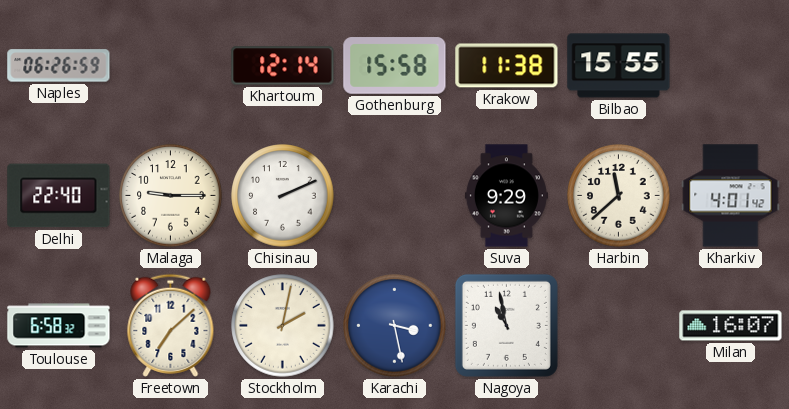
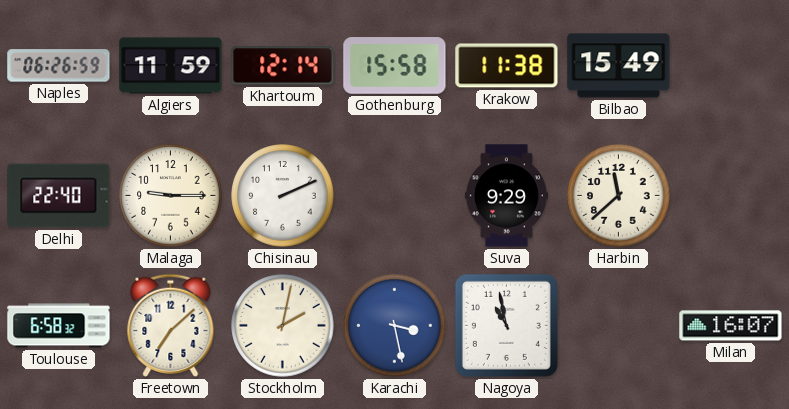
Algiers: none -> 11:59
Bilbao: 15:55 -> 15:49
Kharkiv: 4:01 -> none
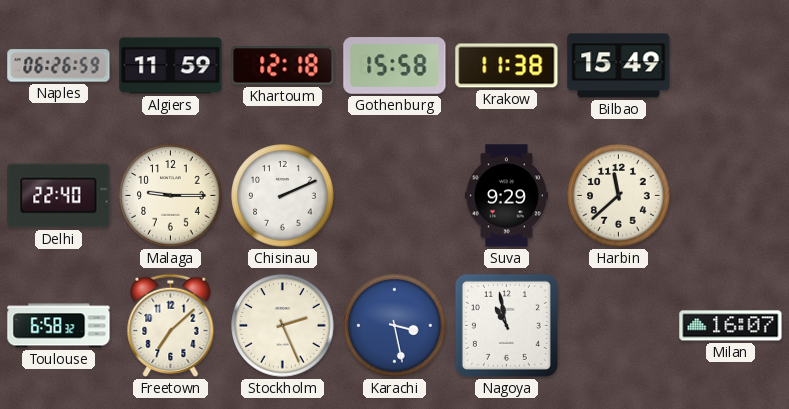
Khartoum: 12:14 -> 12:18
Stockholm: 2:02 -> 2:26
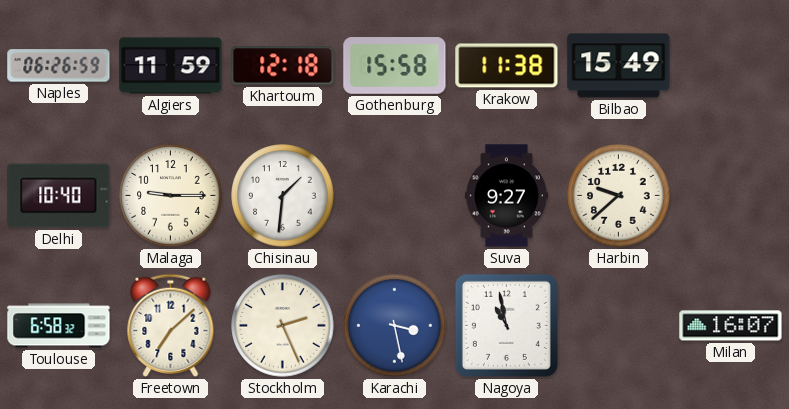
Delhi: 22:40 -> 10:40
Chisinau: 2:11 -> 1:31
Suva: 9:29 -> 9:27
Harbin: 11:38 -> 9:38
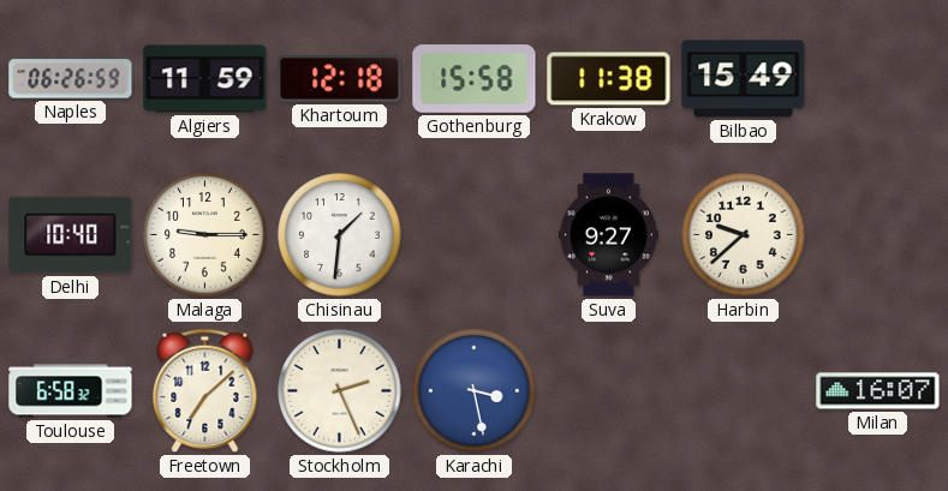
Nagoya: 10:58 -> none
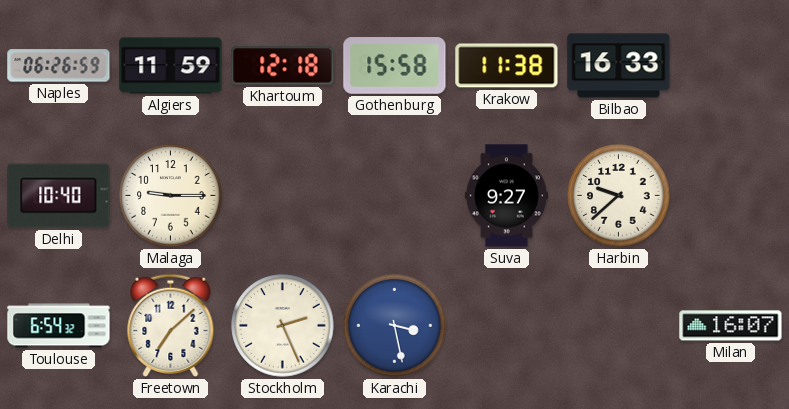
Bilbao: 15:49 -> 16:33
Chisinau: 1:31 -> none
Toulouse: 6:58 -> 6:54
